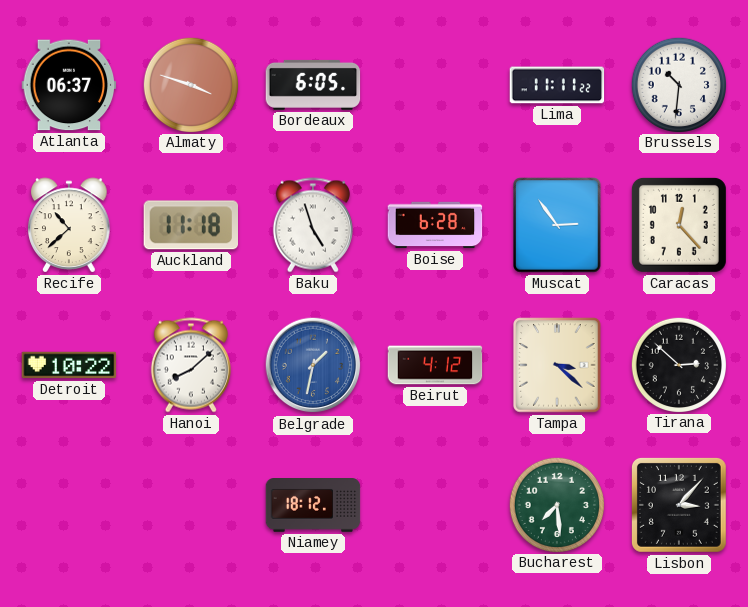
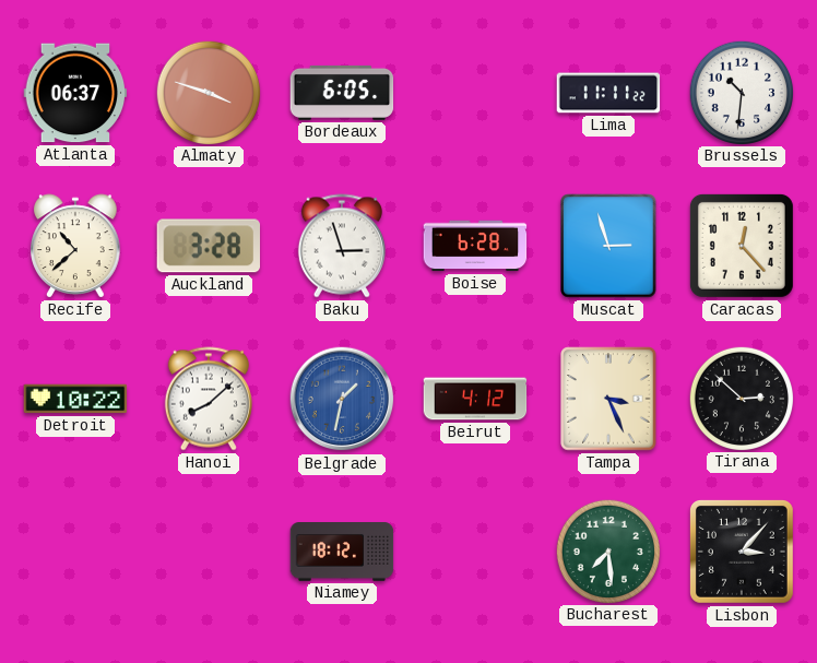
Auckland: 11:18 -> 3:28
Baku: 4:57 -> 2:57
Muscat: 2:54 -> 2:57
Tampa: 3:22 -> 3:26
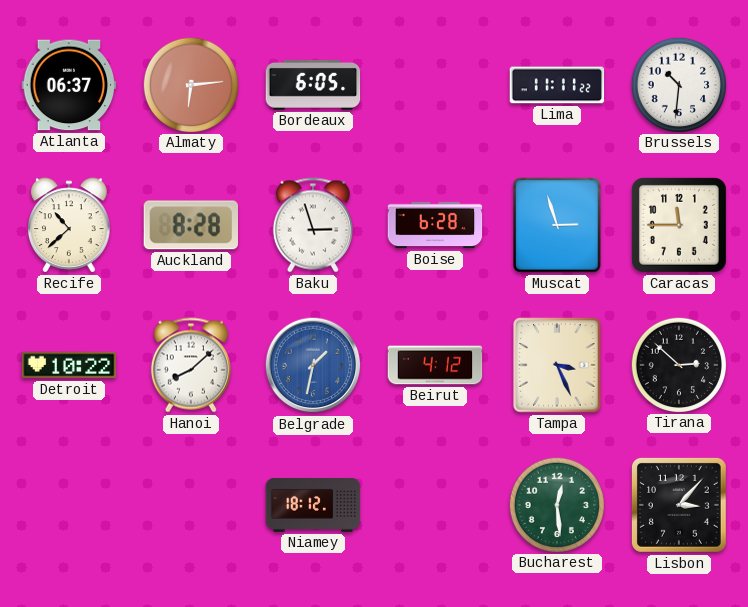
Almaty: 3:48 -> 6:14
Auckland: 3:28 -> 8:28
Caracas: 12:23 -> 11:45
Bucharest: 7:29 -> 12:29
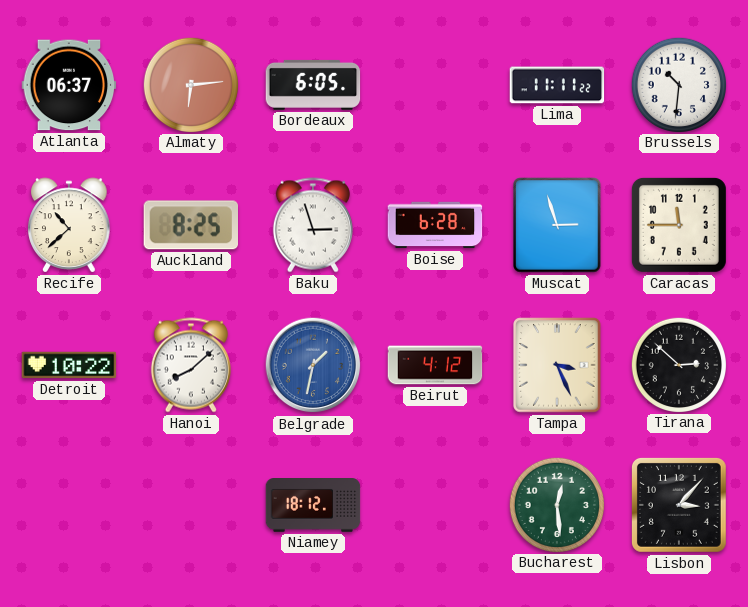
Auckland: 8:28 -> 8:25
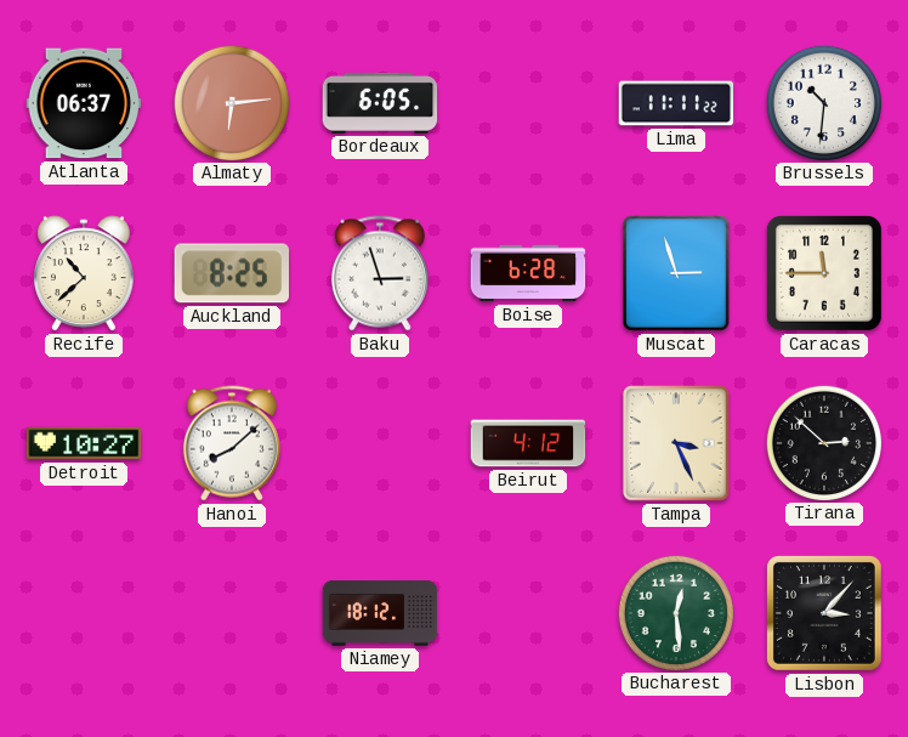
Detroit: 10:22 -> 10:27
Belgrade: 1:32 -> none
